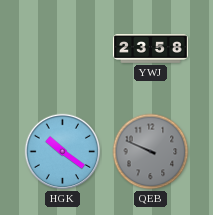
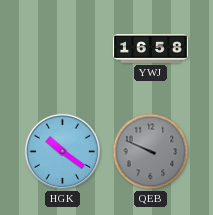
YWJ: 23:58 -> 16:58
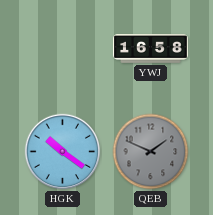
QEB: 9:49 -> 1:49
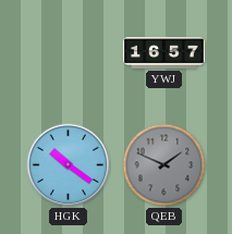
YWJ: 16:58 -> 16:57
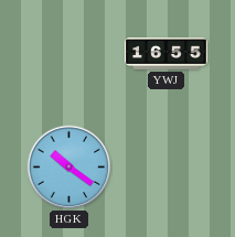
YWJ: 16:57 -> 16:55
QEB: 1:49 -> none
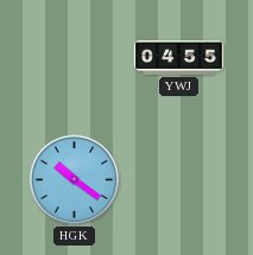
YWJ: 16:55 -> 04:55
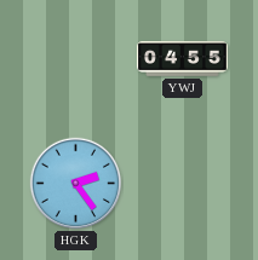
HGK: 10:21 -> 2:24
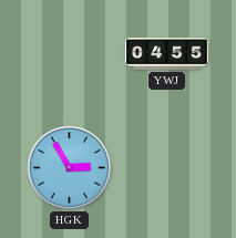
HGK: 2:24 -> 2:55
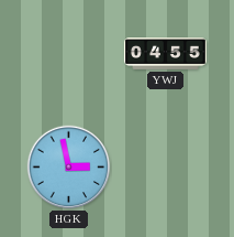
HGK: 2:55 -> 2:58
